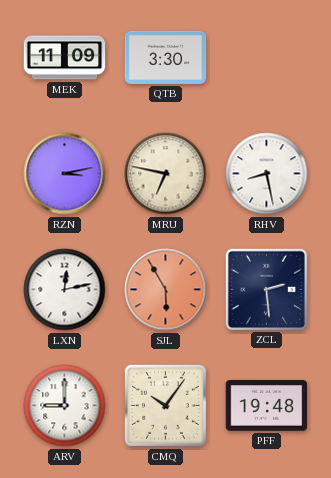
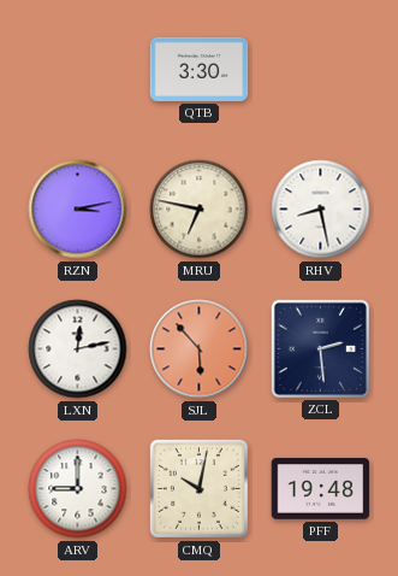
MEK: 11:09 -> none
SJL: 5:55 -> 5:53
CMQ: 10:06 -> 10:02
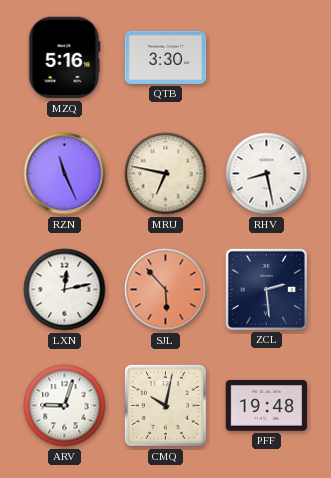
MZQ: none -> 5:16
RZN: 3:13 -> 11:26
ARV: 9:00 -> 9:03
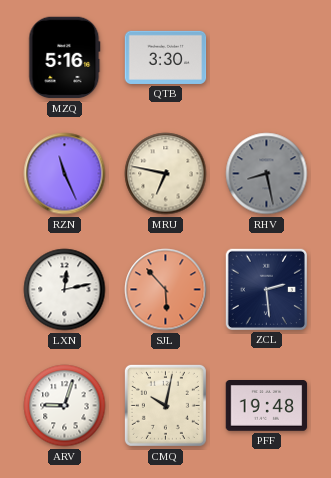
RHV dial: white -> grey
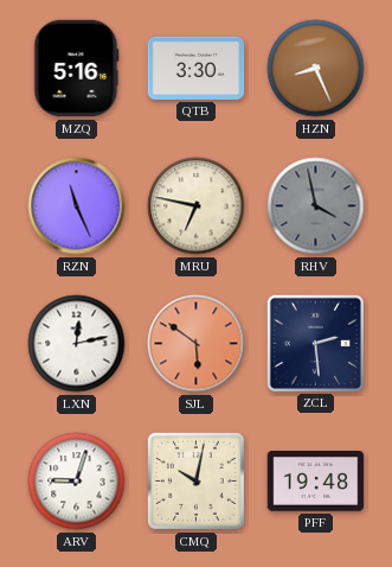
HZN: none -> 8:26
RHV: 8:28 -> 3:58
SJL: 5:53 -> 5:51
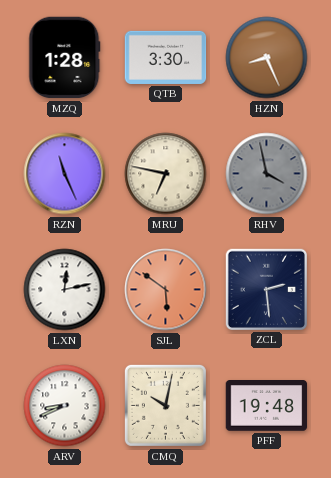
MZQ: 5:16 -> 1:28
ARV: 9:03 -> 8:41
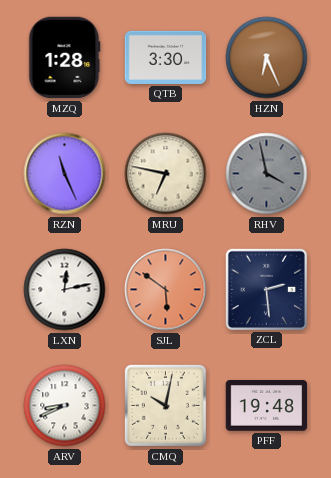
HZN: 8:26 -> 6:26
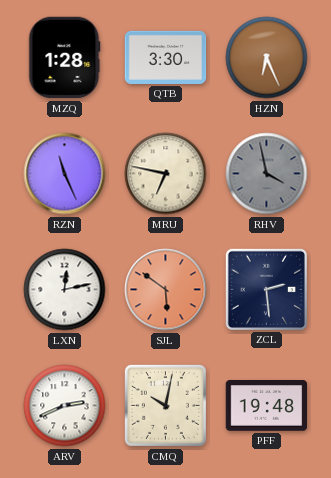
ARV: 8:41 -> 2:41
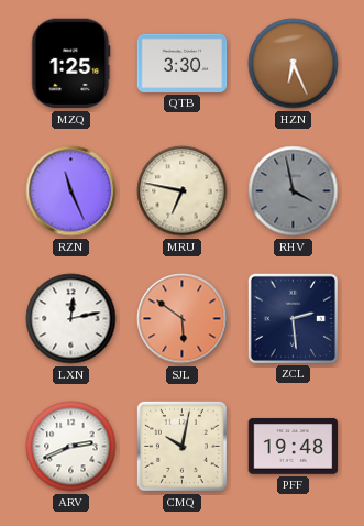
MZQ: 1:28 -> 1:25
